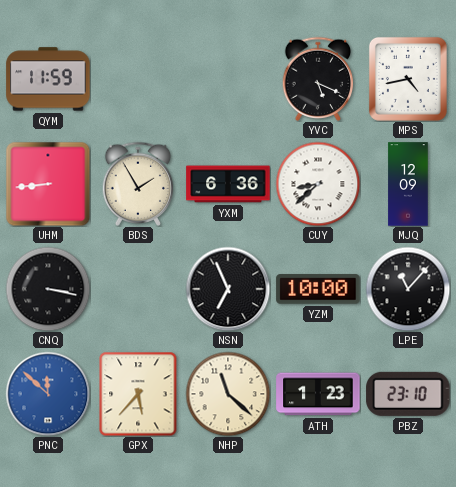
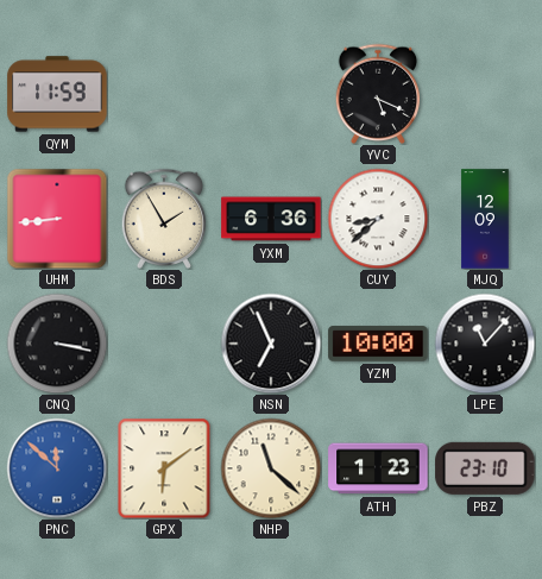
MPS: 4:43 -> none
GPX: 5:37 -> 6:09
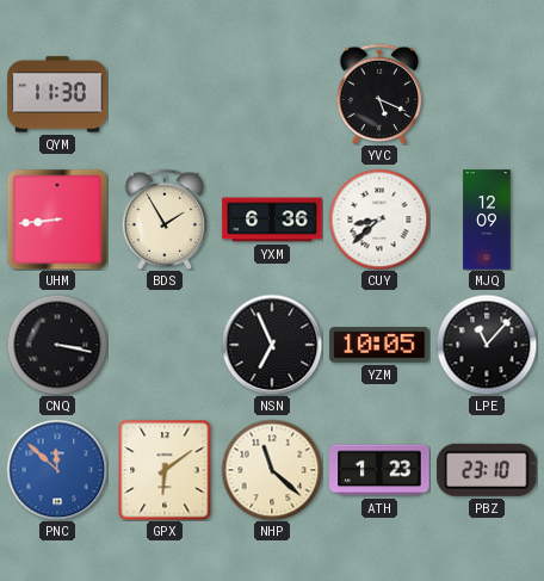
QYM: 11:59 -> 11:30
YZM: 10:00 -> 10:05
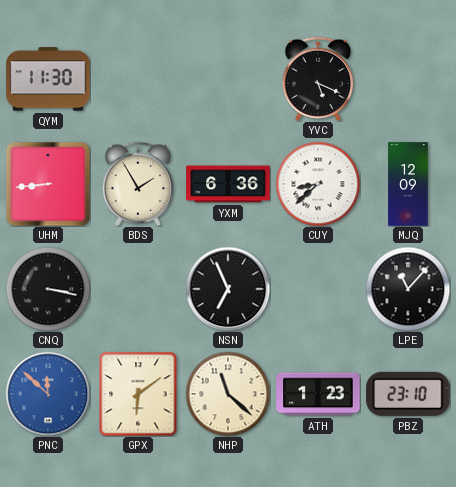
YZM: 10:05 -> none
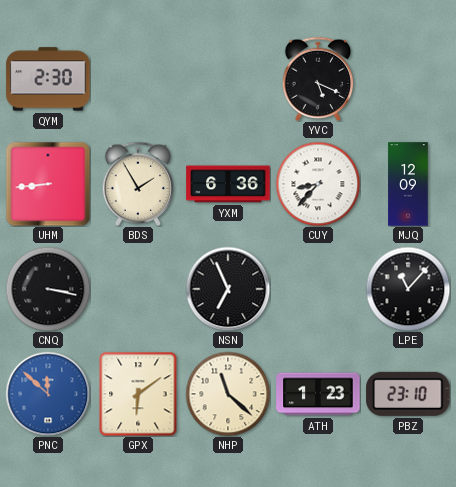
QYM: 11:30 -> 2:30
CUY: 8:38 -> 8:37
